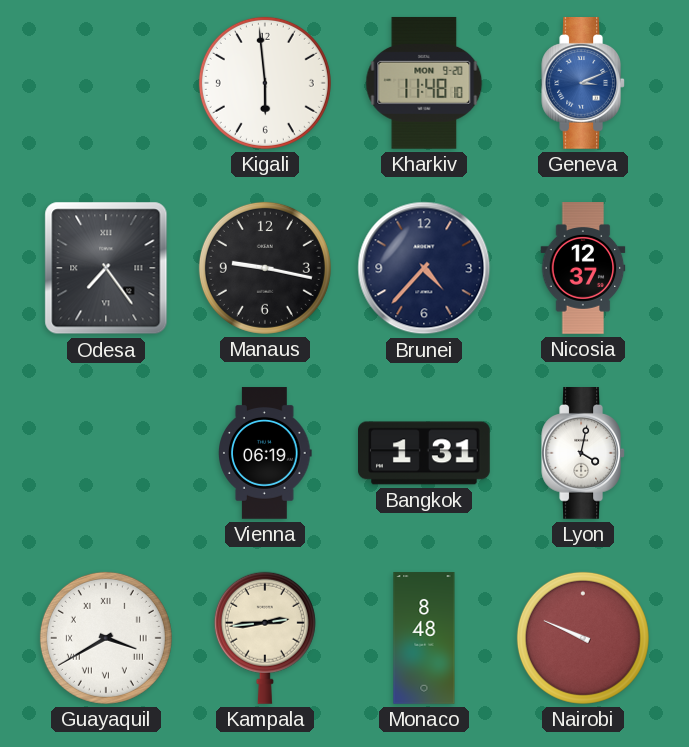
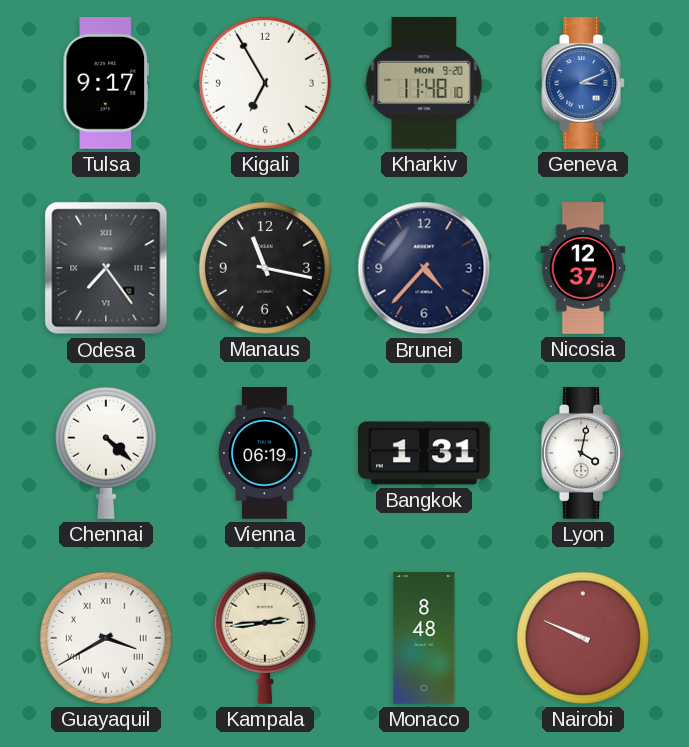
Tulsa: none -> 9:17
Kigali: 5:59 -> 6:55
Manaus: 9:17 -> 11:17
Chennai: none -> 4:22
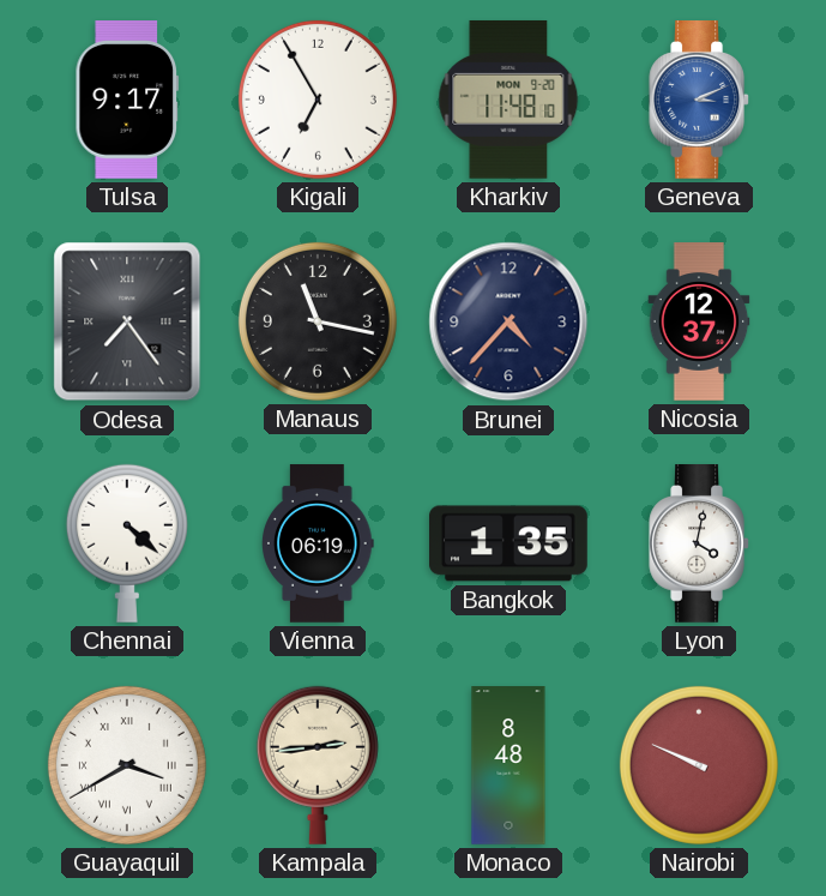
Bangkok: 1:31 -> 1:35
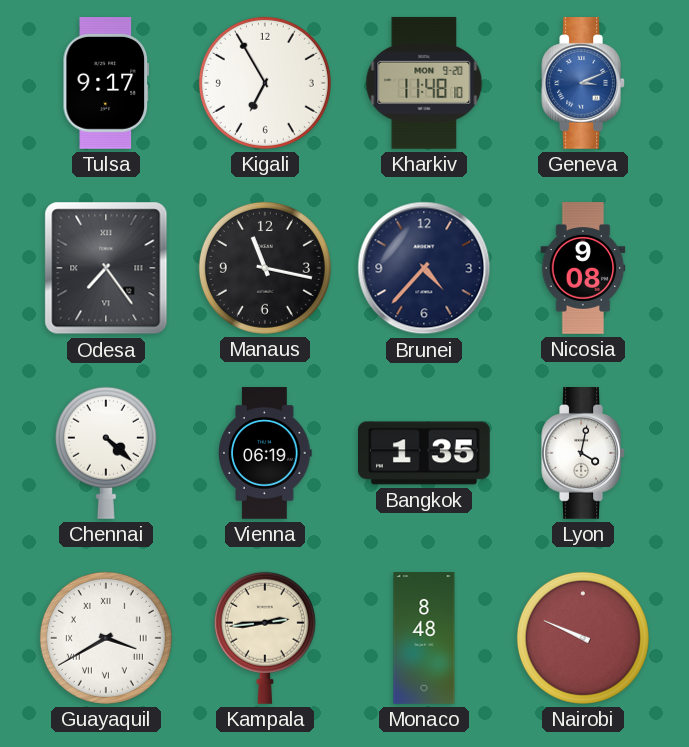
Nicosia: 12:37 -> 9:08
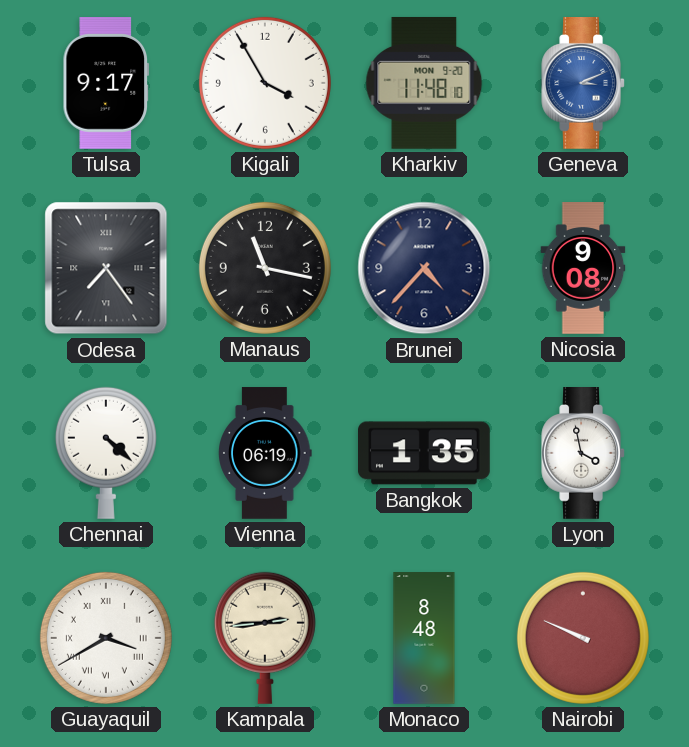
Kigali: 6:55 -> 3:55
Lyon: 4:02 -> 3:58
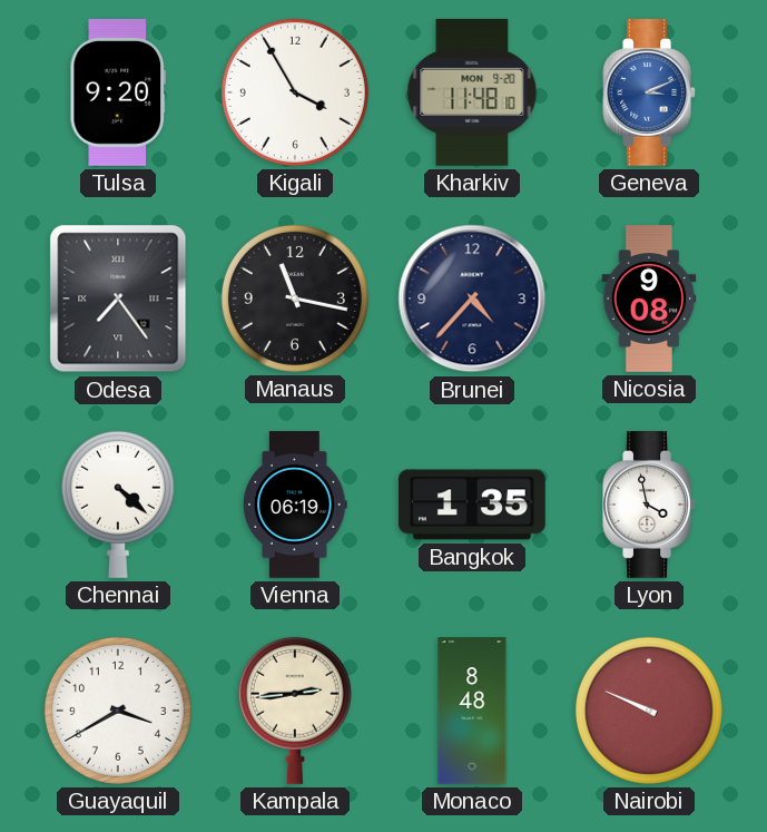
Tulsa: 9:17 -> 9:20
Guayaquil numerals: Roman -> Arabic
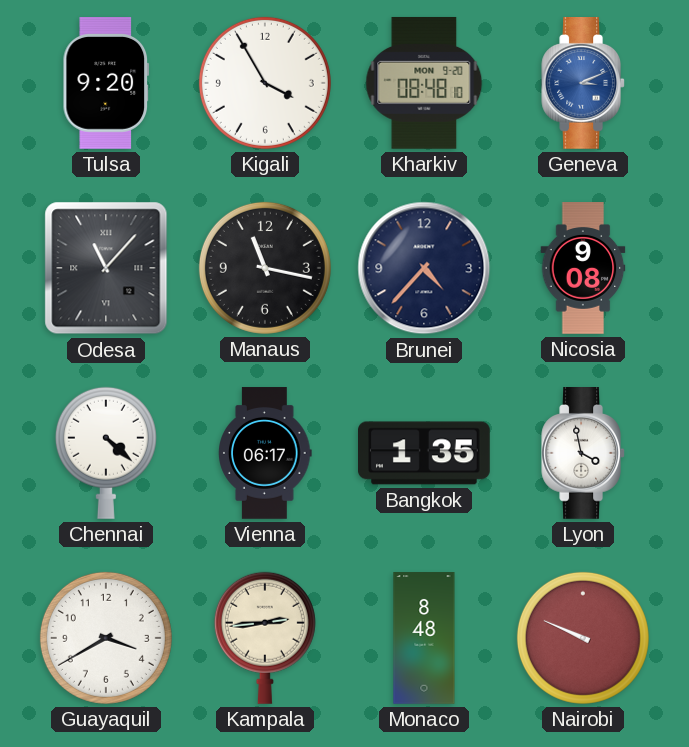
Kharkiv: 11:48 -> 08:48
Odesa: 7:24 -> 11:07
Vienna: 06:19 -> 06:17
